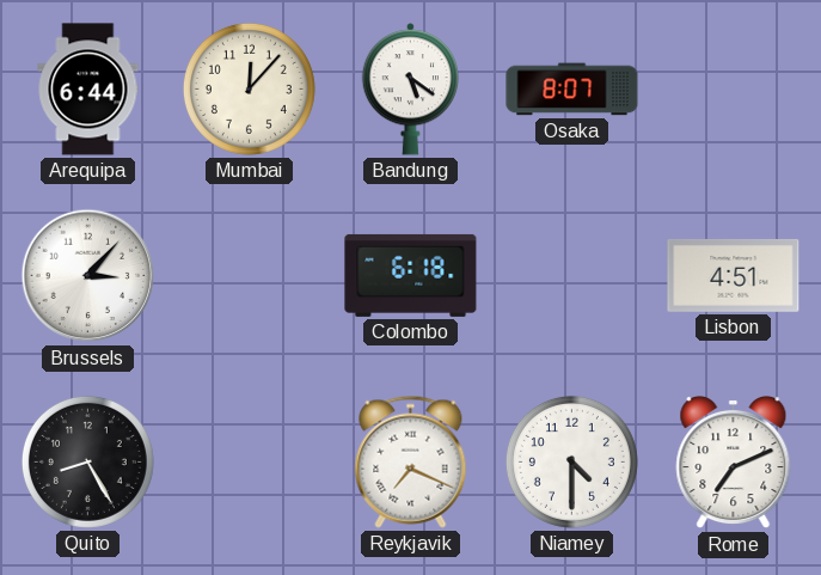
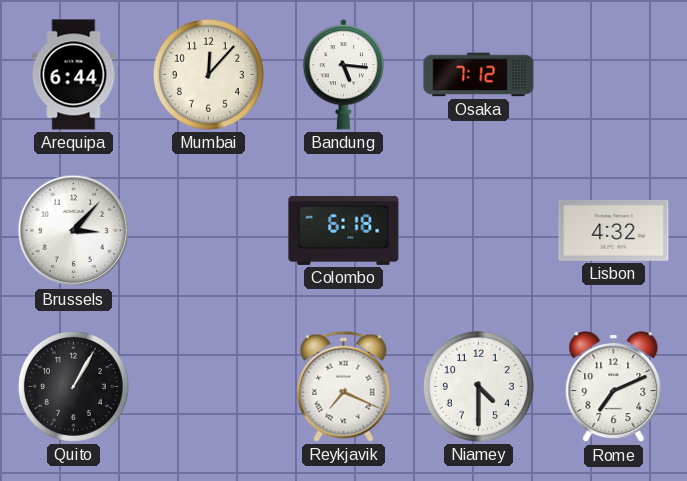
Bandung: 5:21 -> 5:16
Osaka: 8:07 -> 7:12
Lisbon: 4:51 -> 4:32
Quito: 8:25 -> 1:05
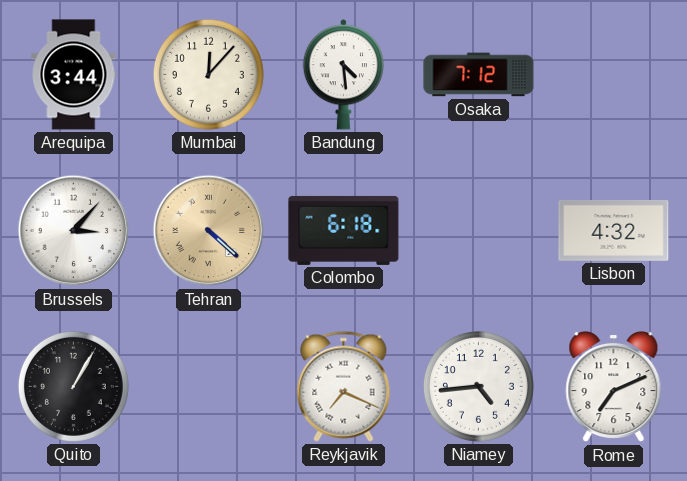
Arequipa: 6:44 -> 3:44
Bandung: 5:16 -> 4:29
Tehran: none -> 4:22
Niamey: 4:30 -> 4:44
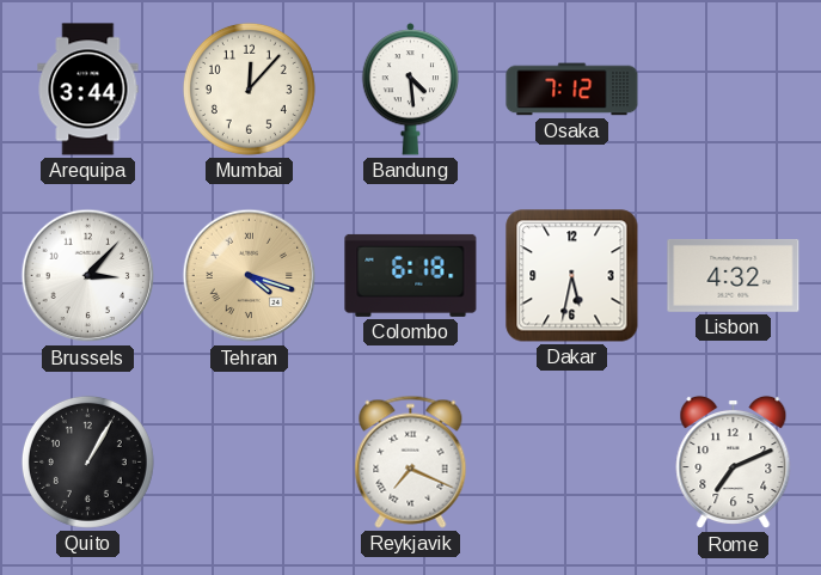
Tehran: 4:22 -> 4:18
Dakar: none -> 5:32
Niamey: 4:44 -> none
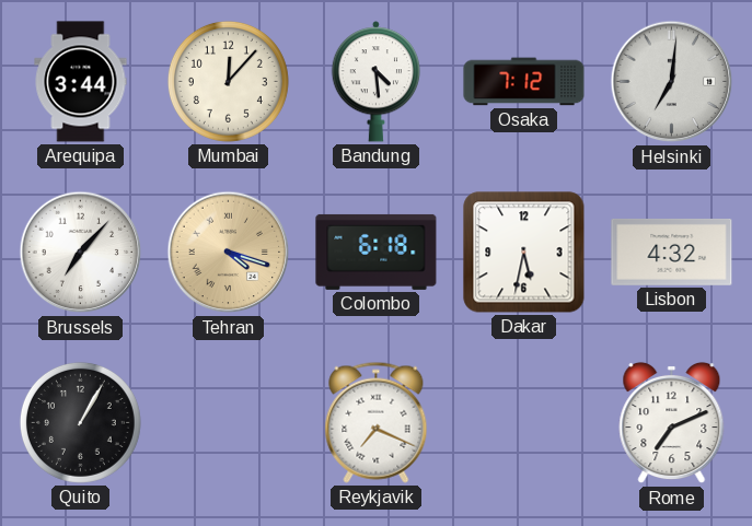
Helsinki: none -> 7:01
Brussels: 3:07 -> 7:07
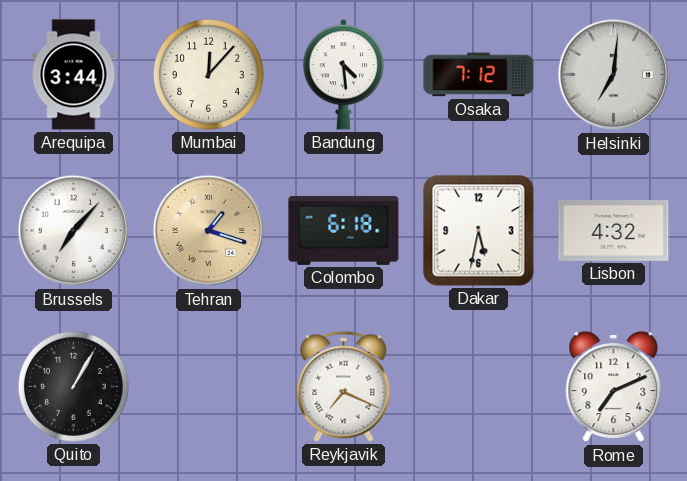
Tehran: 4:18 -> 1:18
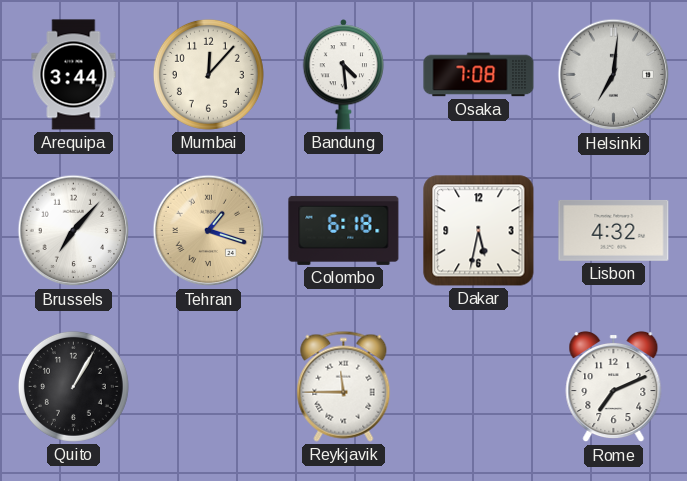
Osaka: 7:12 -> 7:08
Reykjavik: 7:19 -> 11:45
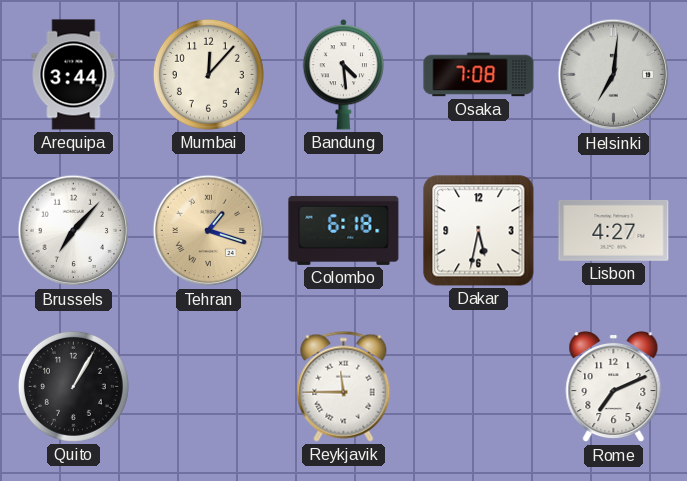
Lisbon: 4:32 -> 4:27
